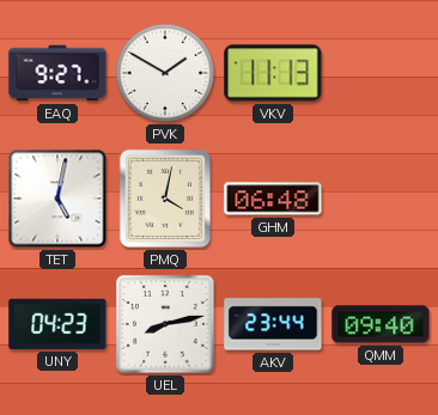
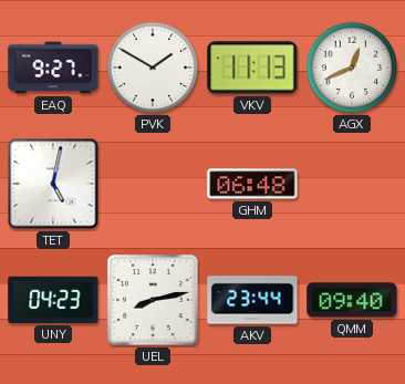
AGX: none -> 12:41
PMQ: 4:02 -> none
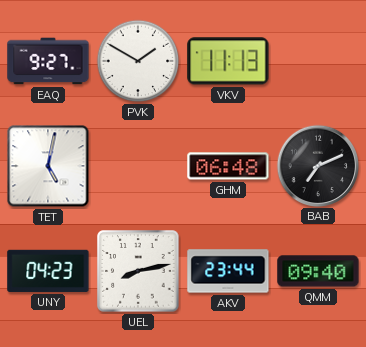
AGX: 12:41 -> none
BAB: none -> 7:11
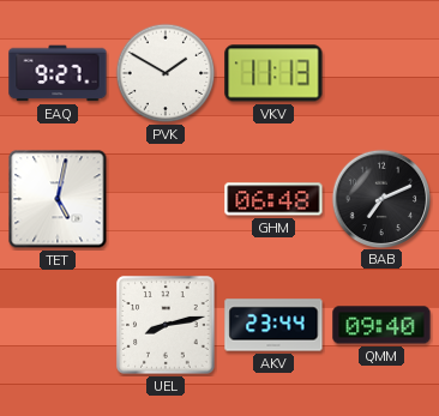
UNY: 04:23 -> none
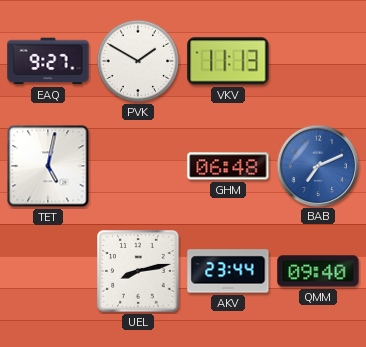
BAB dial: black -> blue
